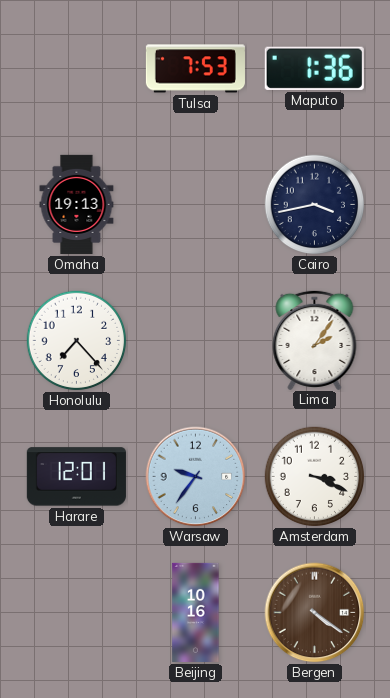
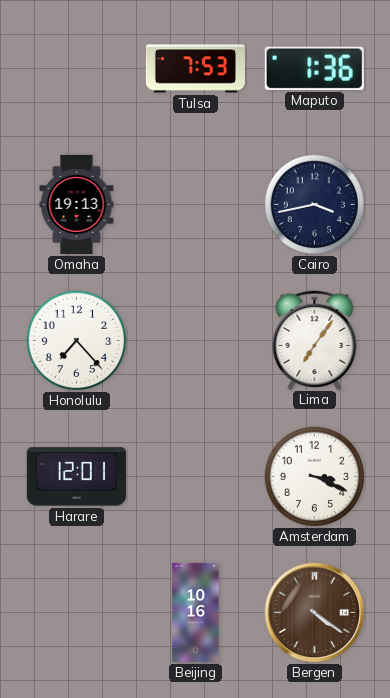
Lima: 2:06 -> 7:06
Warsaw: 9:36 -> none
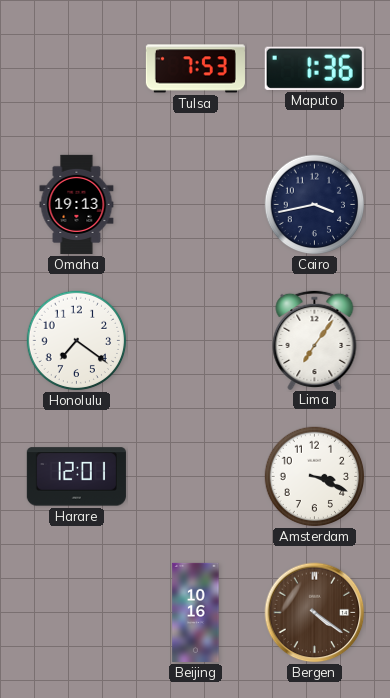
Honolulu: 7:23 -> 7:21
